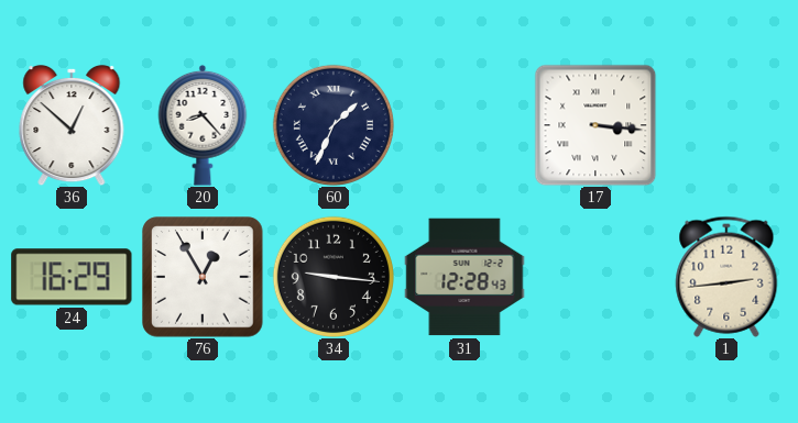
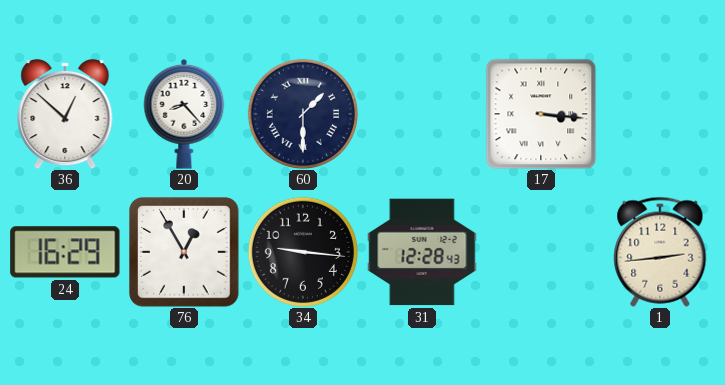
60: 1:34 -> 1:30
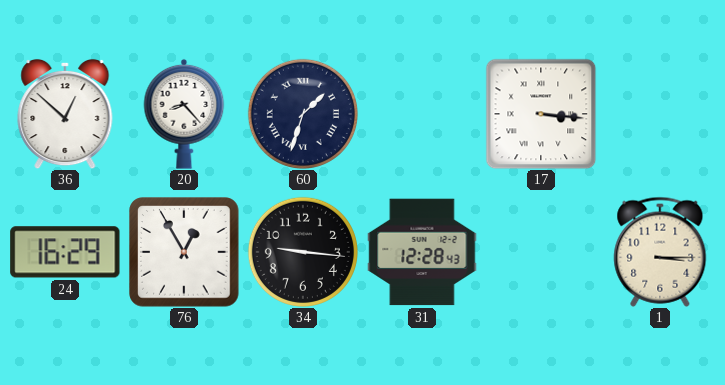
60: 1:30 -> 1:33
1: 2:44 -> 3:15
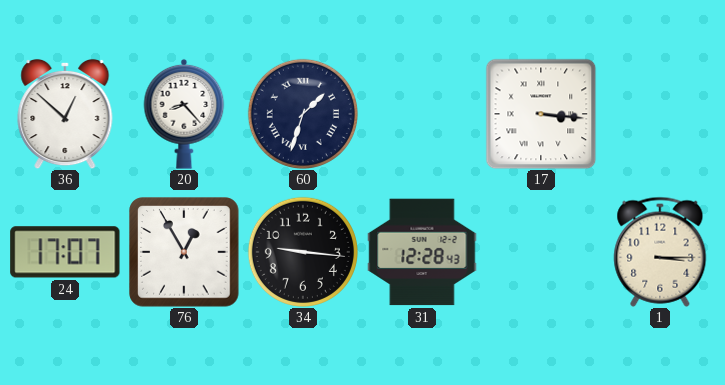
24: 16:29 -> 17:07
